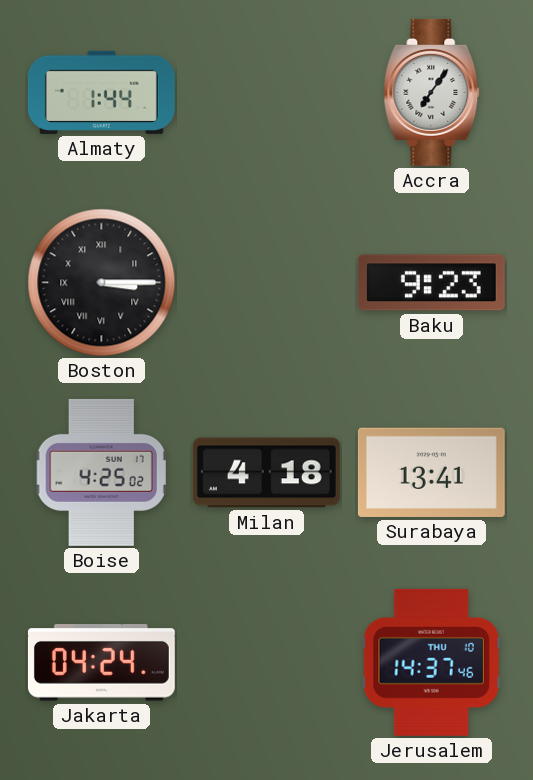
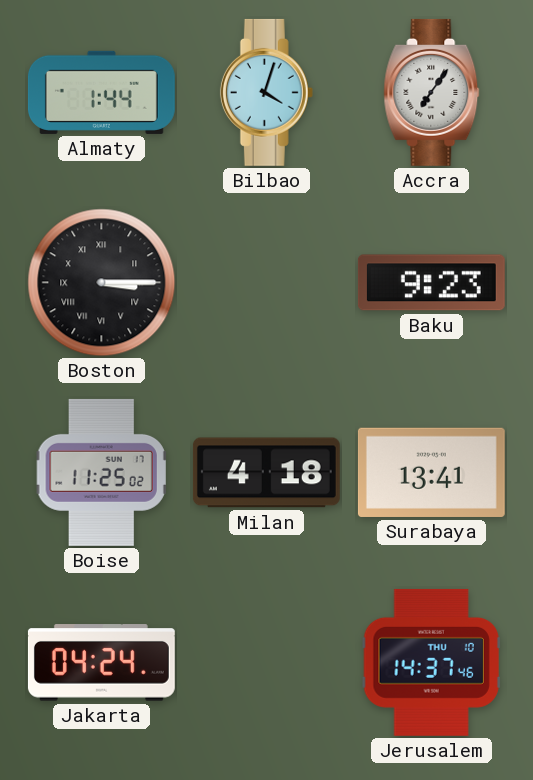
Bilbao: none -> 4:03
Boise: 4:25 -> 11:25
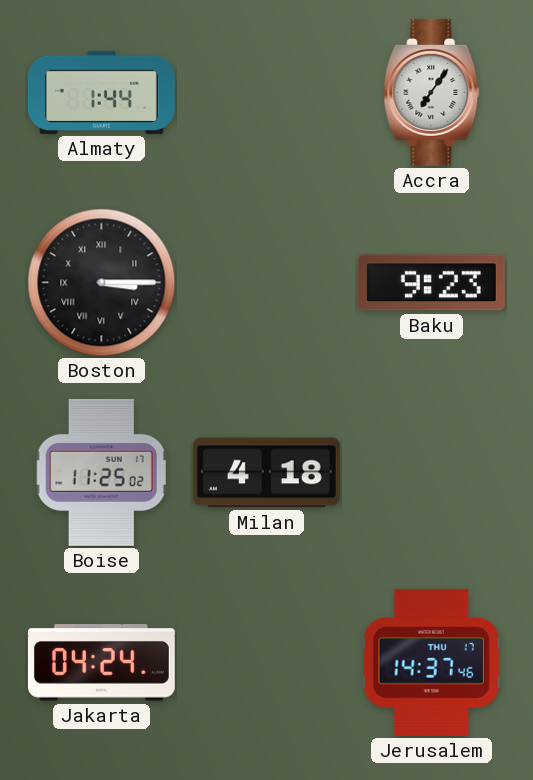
Bilbao: 4:03 -> none
Surabaya: 13:41 -> none
Jerusalem date: THU 10 -> THU 17
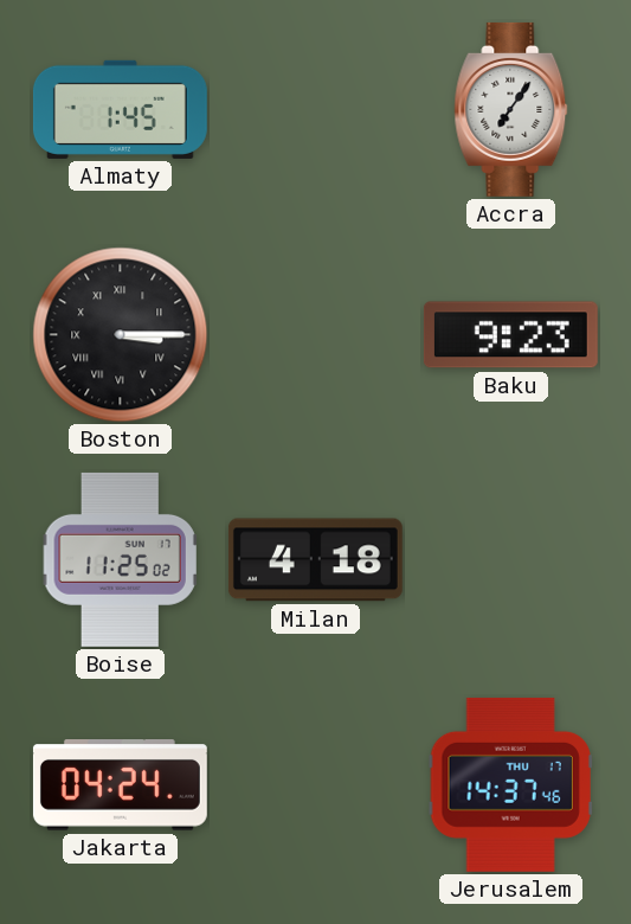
Almaty: 1:44 -> 1:45
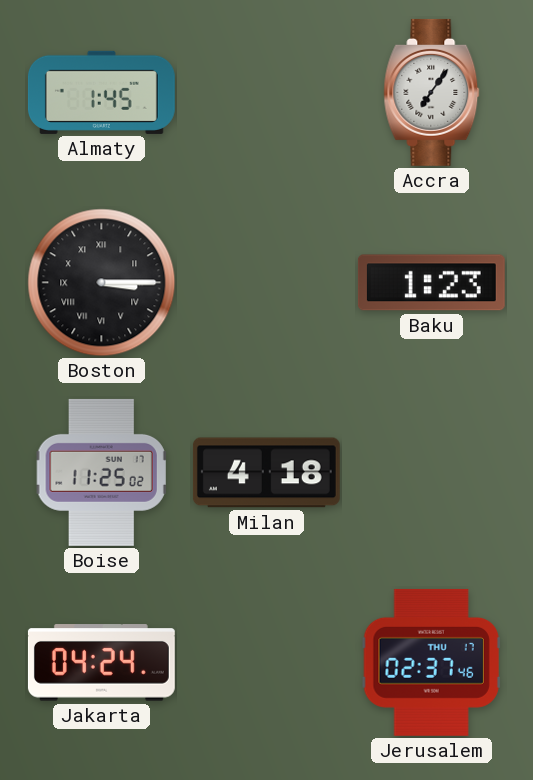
Baku: 9:23 -> 1:23
Jerusalem: 14:37 -> 02:37
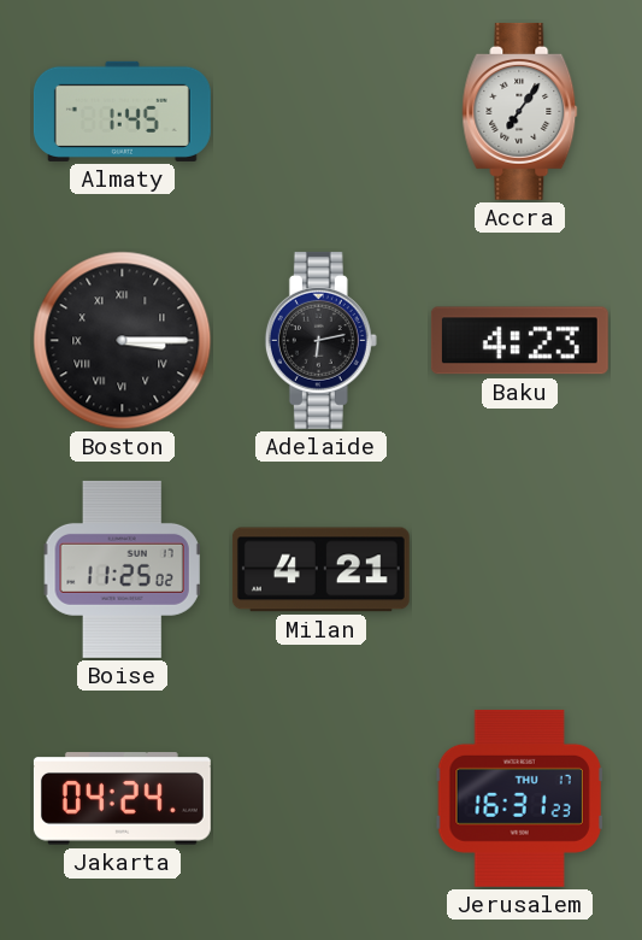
Adelaide: none -> 6:13
Baku: 1:23 -> 4:23
Milan: 4:18 -> 4:21
Jerusalem: 02:37 -> 16:31
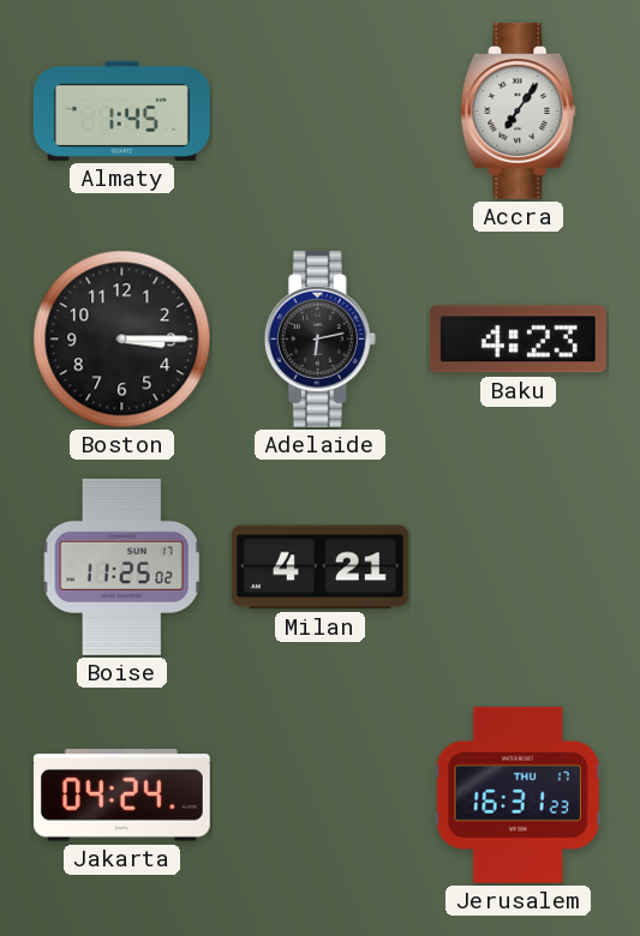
Boston numerals: Roman -> Arabic
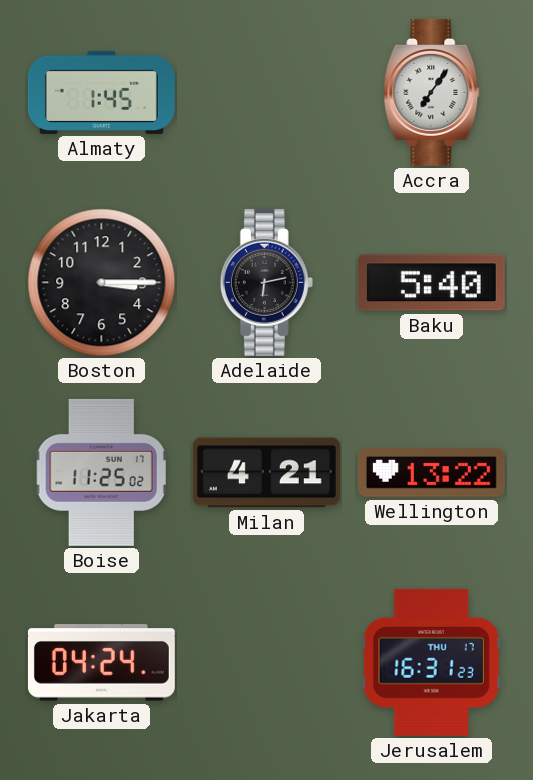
Baku: 4:23 -> 5:40
Wellington: none -> 13:22
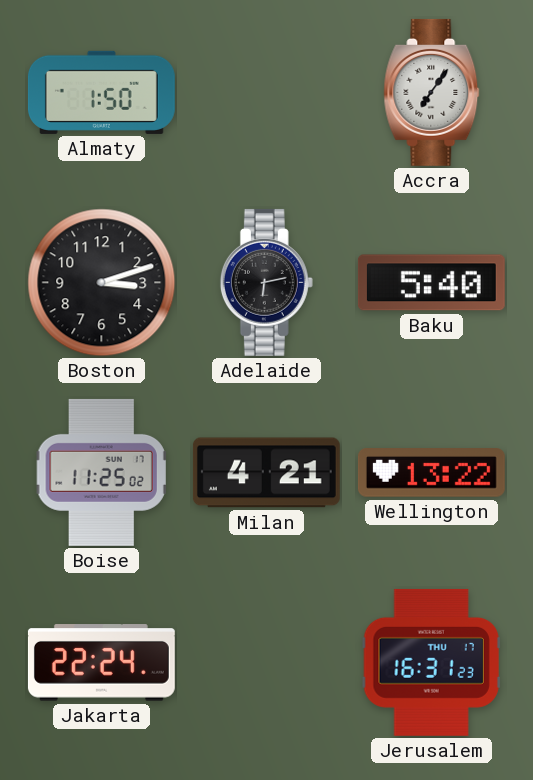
Almaty: 1:45 -> 1:50
Boston: 3:15 -> 3:12
Jakarta: 04:24 -> 22:24
